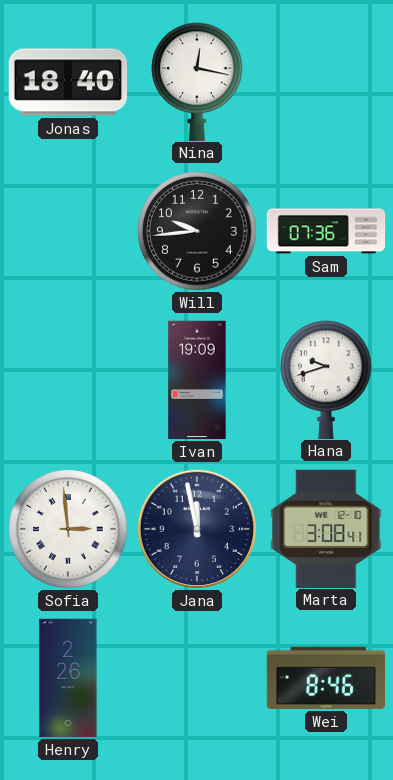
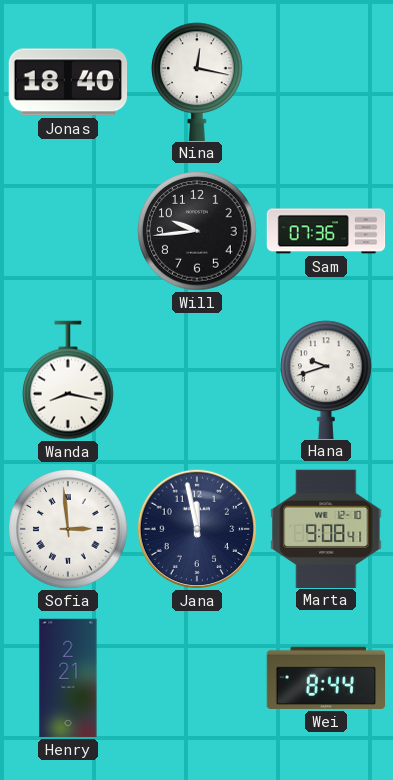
Wanda: none -> 8:17
Ivan: 19:09 -> none
Marta: 3:08 -> 9:08
Henry: 2:26 -> 2:21
Wei: 8:46 -> 8:44
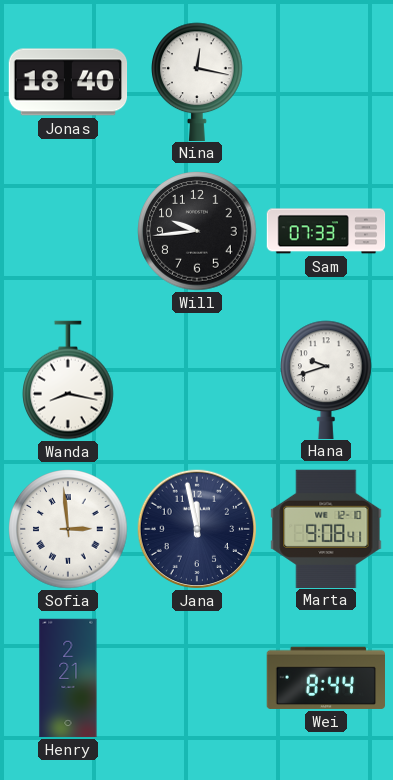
Sam: 07:36 -> 07:33
